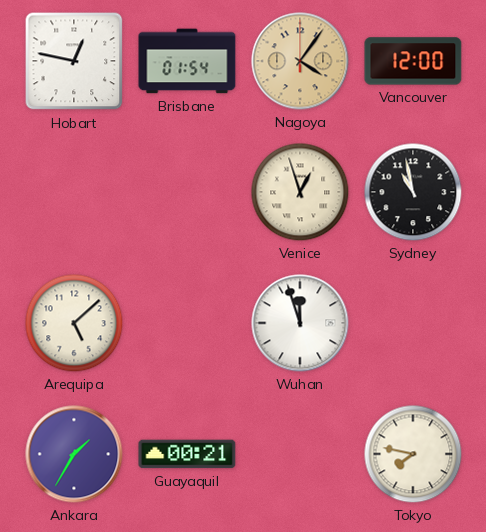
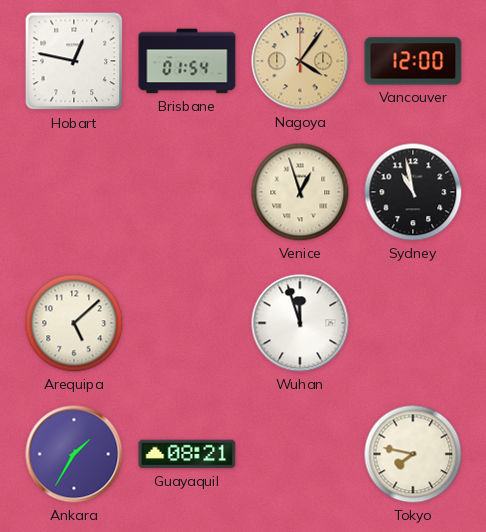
Guayaquil: 00:21 -> 08:21
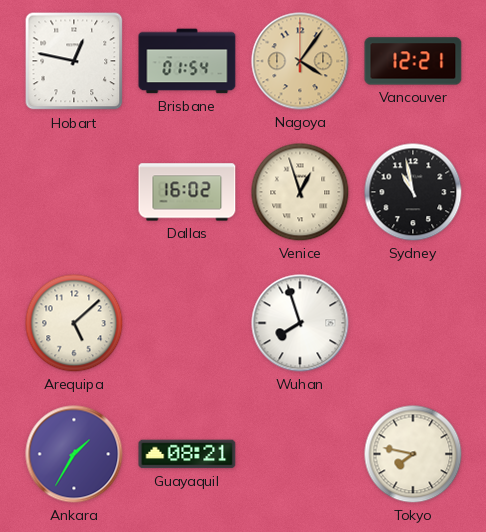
Vancouver: 12:00 -> 12:21
Dallas: none -> 16:02
Wuhan: 11:57 -> 7:57
